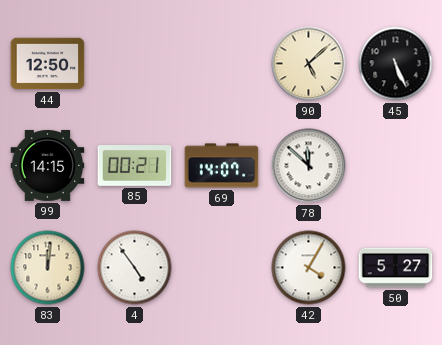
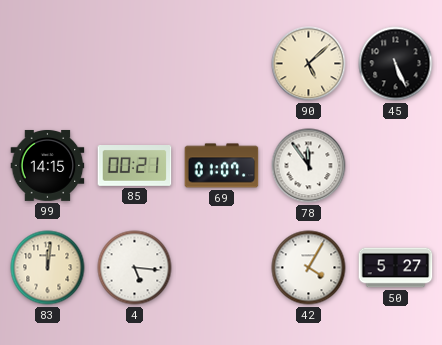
44: 12:50 -> none
69: 14:07 -> 01:07
78: 11:52 -> 11:54
4: 4:54 -> 5:16
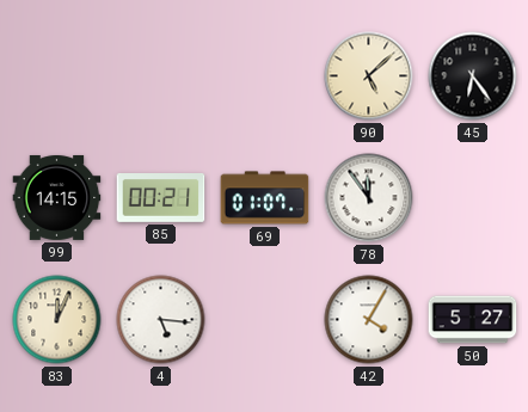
45: 5:26 -> 6:24
83: 12:01 -> 12:04
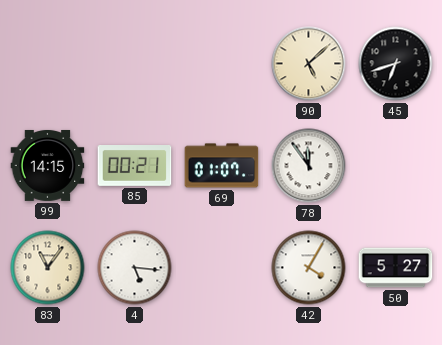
45: 6:24 -> 6:42
83: 12:04 -> 11:06
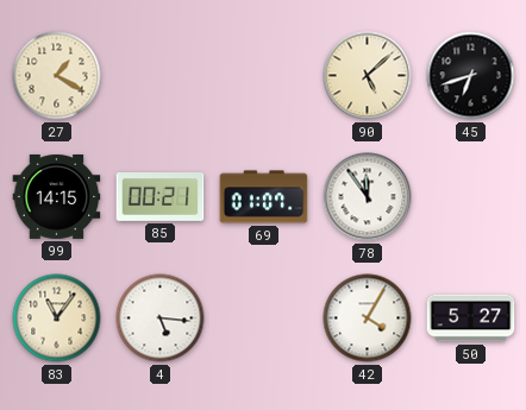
27: none -> 1:20
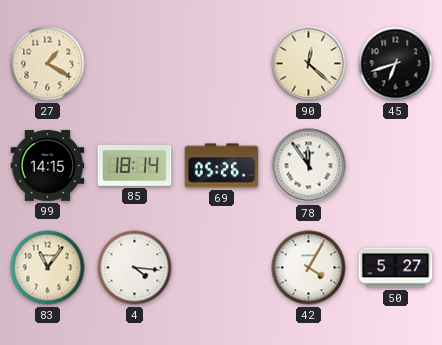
90: 5:08 -> 12:22
85: 00:21 -> 18:14
69: 01:07 -> 05:26
4: 5:16 -> 4:16
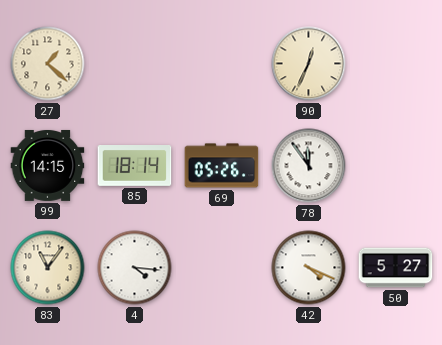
27: 1:20 -> 1:22
90: 12:22 -> 12:34
45: 6:42 -> none
42: 4:05 -> 4:19
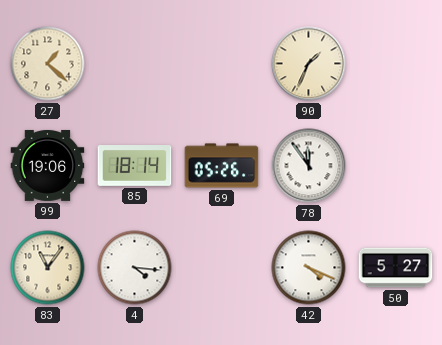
90: 12:34 -> 1:34
99: 14:15 -> 19:06
